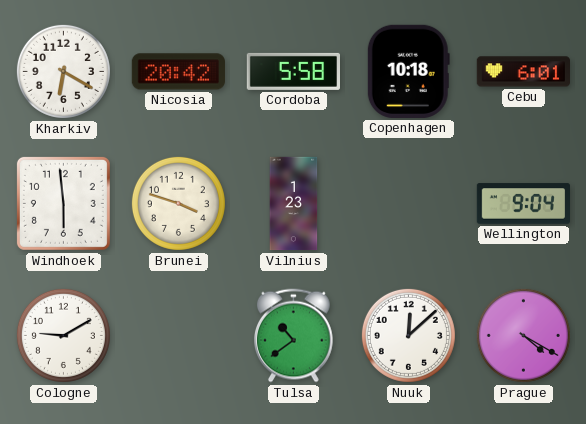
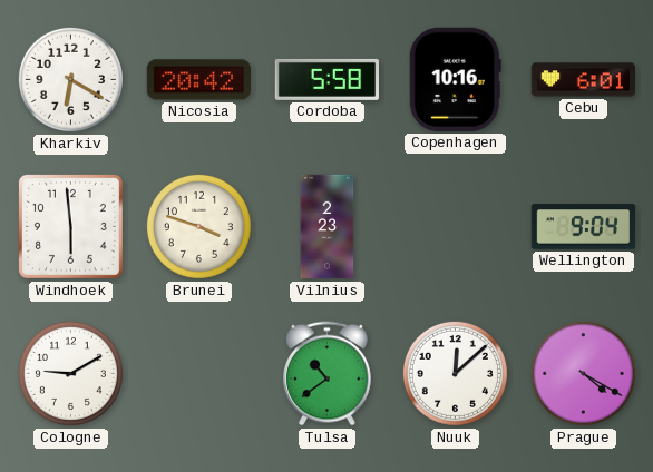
Copenhagen: 10:18 -> 10:16
Vilnius: 1:23 -> 2:23
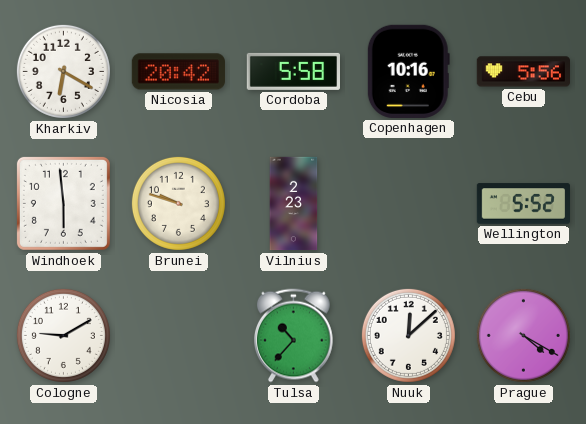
Cebu: 6:01 -> 5:56
Brunei: 3:48 -> 9:48
Wellington: 9:04 -> 5:52
Tulsa: 10:39 -> 10:37
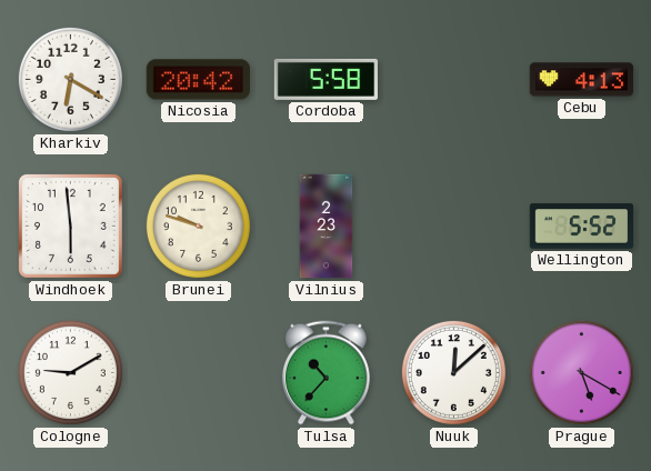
Copenhagen: 10:16 -> none
Cebu: 5:56 -> 4:13
Prague: 4:20 -> 5:20
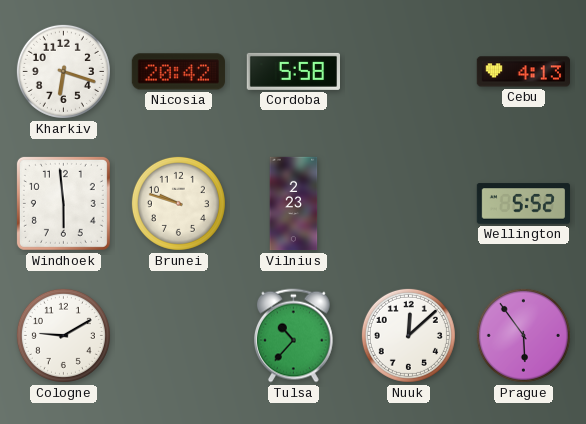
Kharkiv: 6:20 -> 6:18
Prague: 5:20 -> 5:54
